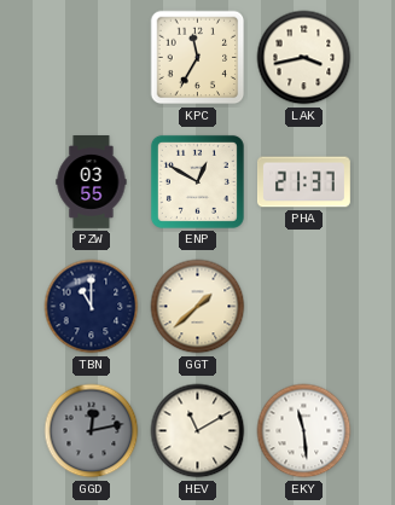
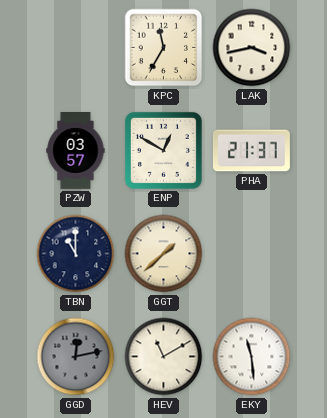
PZW: 03:55 -> 03:57
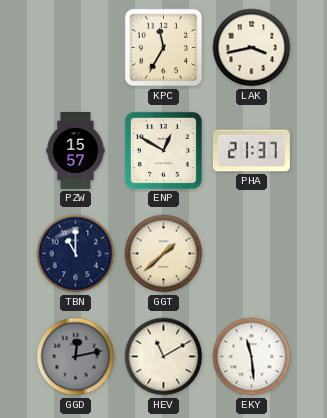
PZW: 03:57 -> 15:57
